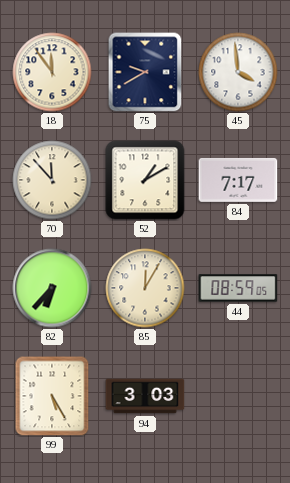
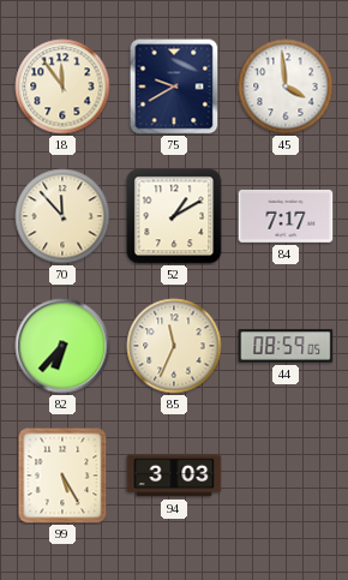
85: 12:05 -> 11:34
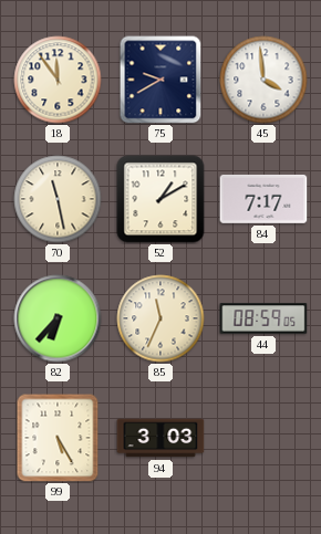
70: 11:53 -> 11:28
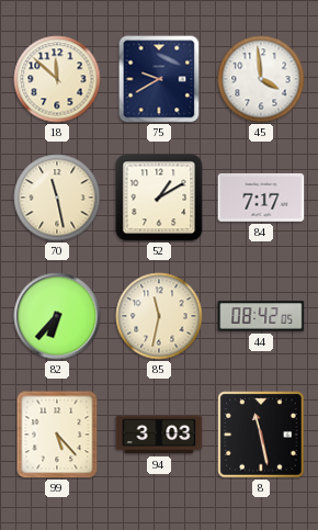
18: 11:54 -> 11:52
85: 11:34 -> 11:32
44: 08:59 -> 08:42
99: 5:25 -> 5:23
8: none -> 11:28
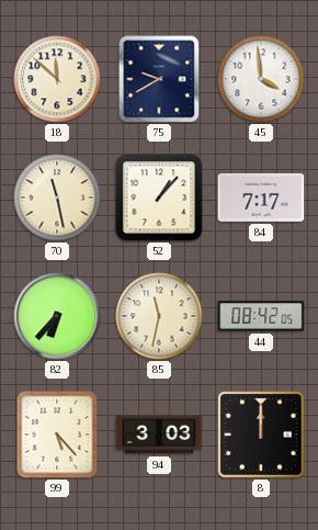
52: 1:10 -> 1:07
8: 11:28 -> 12:00
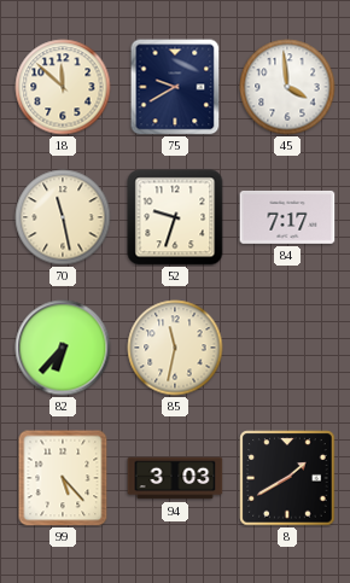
52: 1:07 -> 9:33
44: 08:42 -> none
8: 12:00 -> 1:40
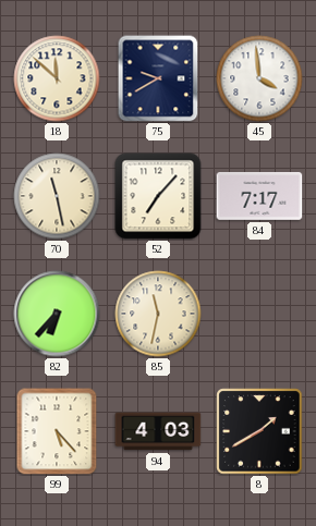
52: 9:33 -> 7:07
94: 3:03 -> 4:03
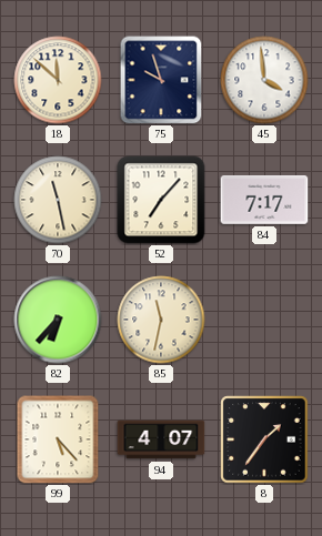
75: 9:40 -> 9:57
94: 4:03 -> 4:07
8: 1:40 -> 1:36
